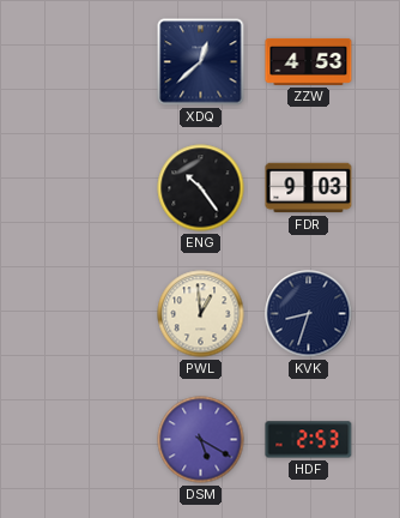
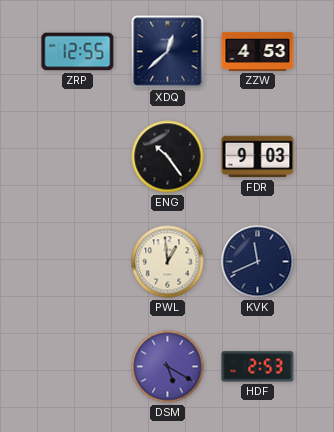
ZRP: none -> 12:55
KVK: 8:33 -> 11:41
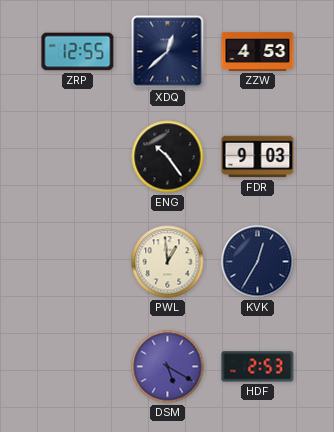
KVK: 11:41 -> 12:35
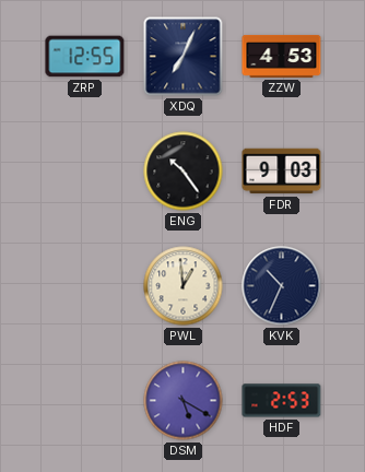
XDQ: 12:38 -> 7:04
KVK: 12:35 -> 10:34
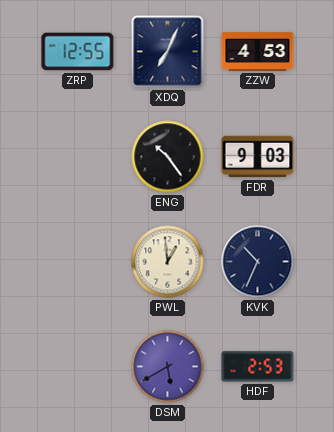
DSM: 5:20 -> 5:40
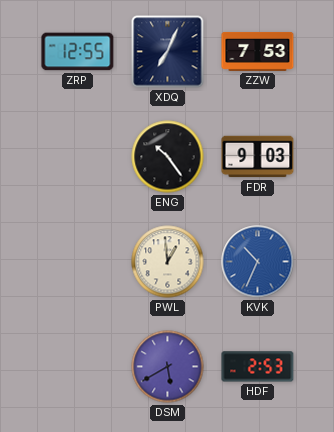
ZZW: 4:53 -> 7:53
KVK dial: navy -> blue
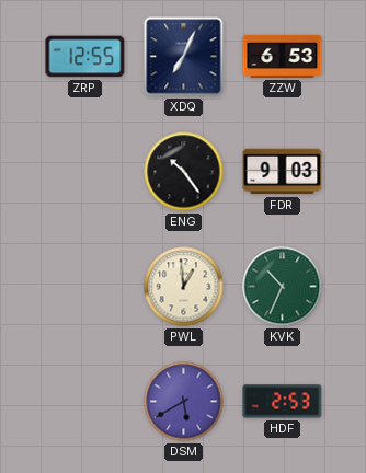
ZZW: 7:53 -> 6:53
KVK dial: blue -> green
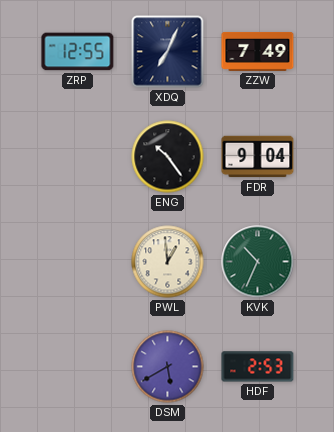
ZZW: 6:53 -> 7:49
FDR: 9:03 -> 9:04
